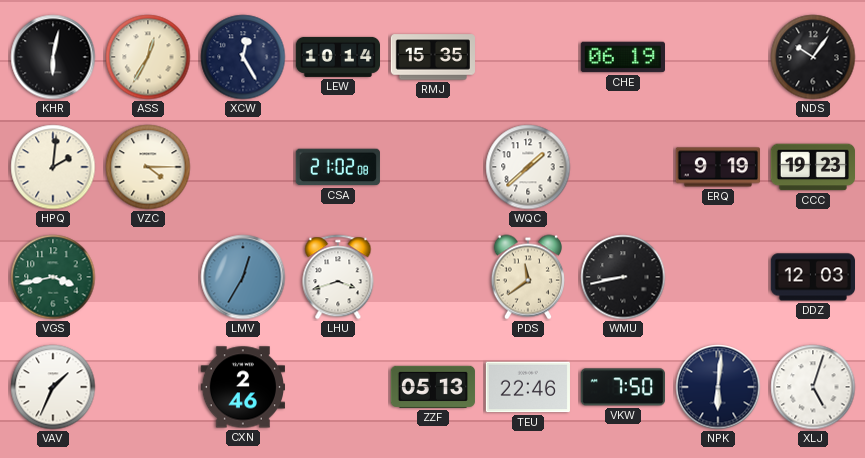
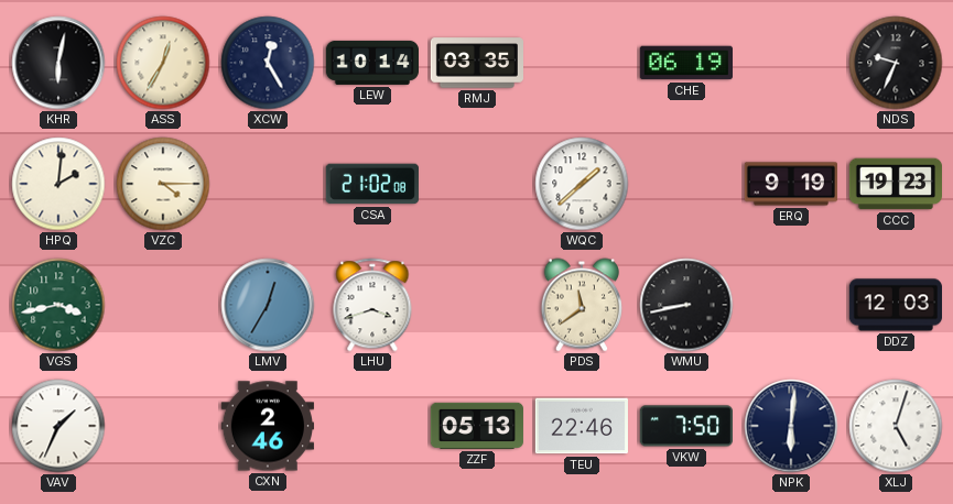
RMJ: 15:35 -> 03:35
NDS: 10:06 -> 9:34
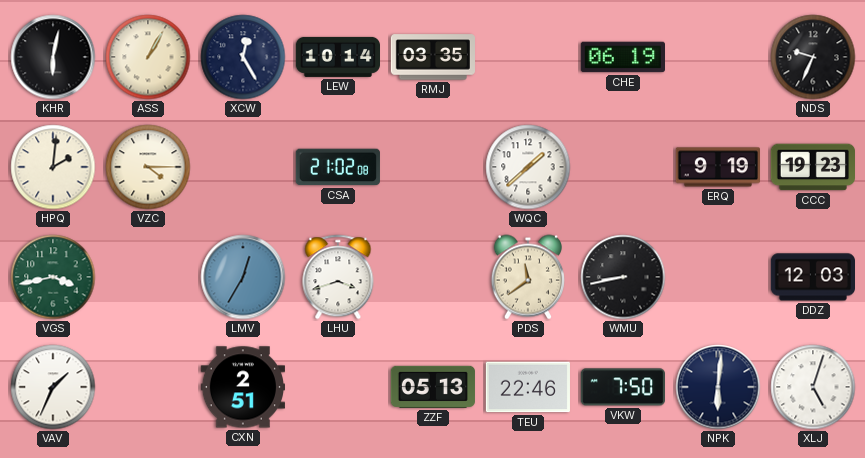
ASS: 12:35 -> 1:05
CXN: 2:46 -> 2:51
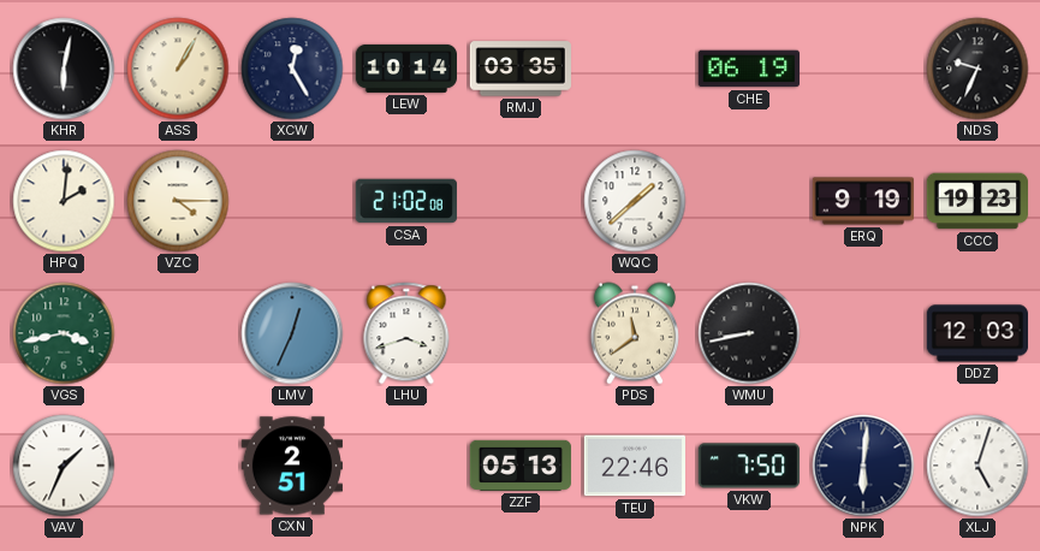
LMV: 12:35 -> 12:34
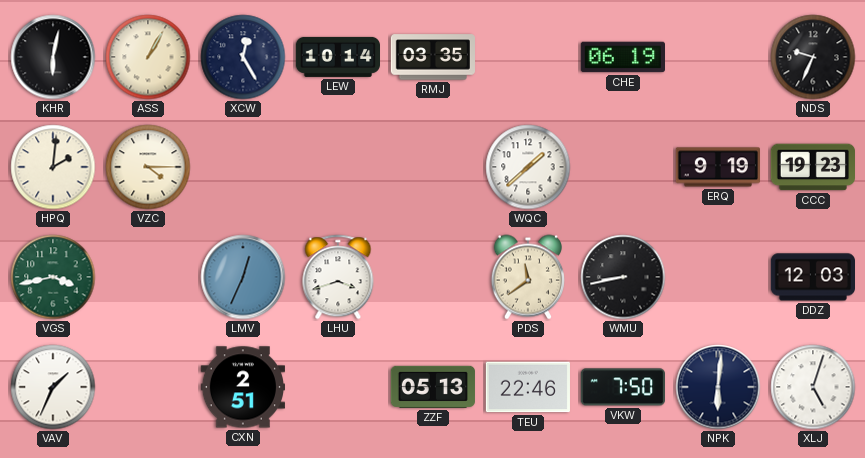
CSA: 21:02 -> none
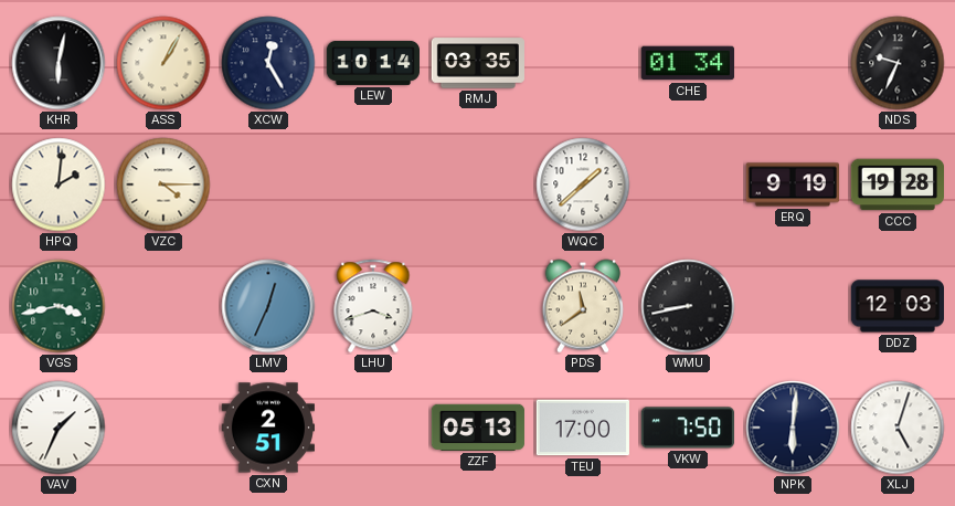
CHE: 06:19 -> 01:34
CCC: 19:23 -> 19:28
TEU: 22:46 -> 17:00
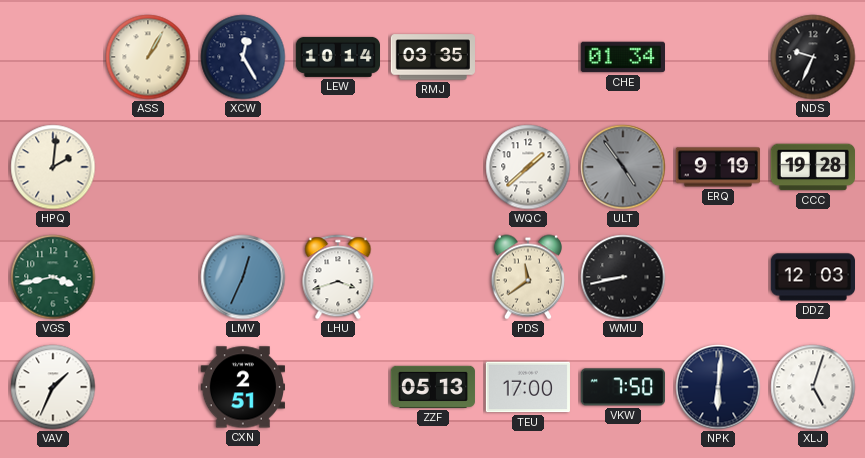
KHR: 6:02 -> none
VZC: 4:15 -> none
ULT: none -> 4:54
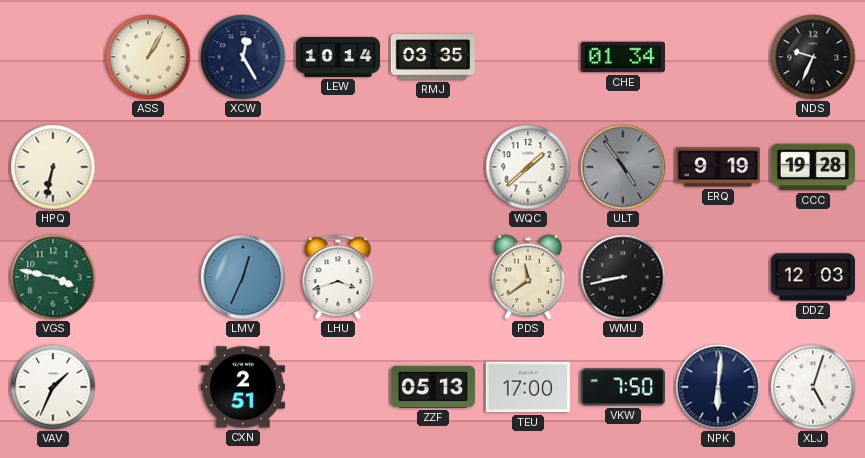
HPQ: 2:01 -> 6:32
VGS: 3:43 -> 3:47
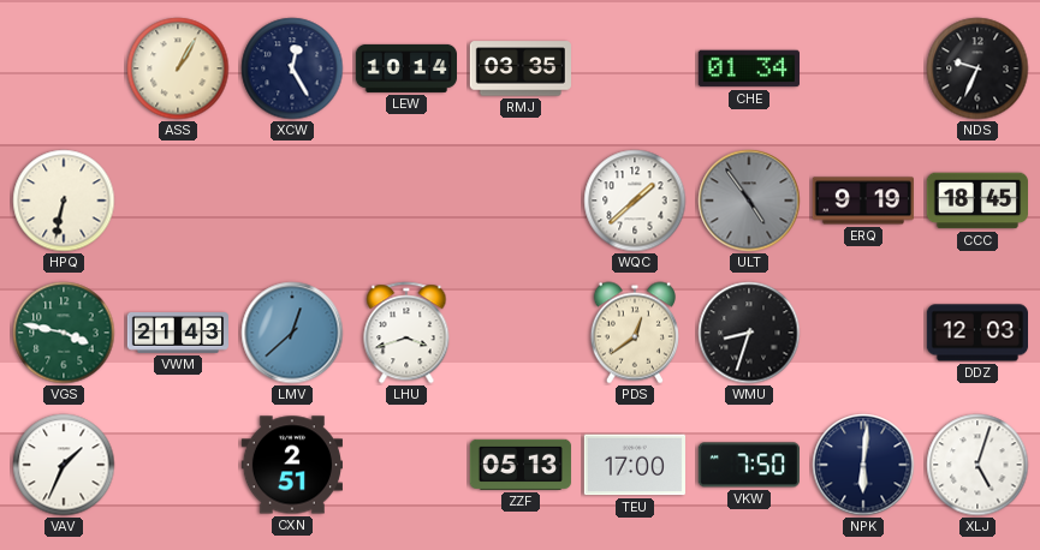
CCC: 19:28 -> 18:45
VWM: none -> 21:43
LMV: 12:34 -> 12:38
PDS: 11:39 -> 12:39
WMU: 8:43 -> 8:33
